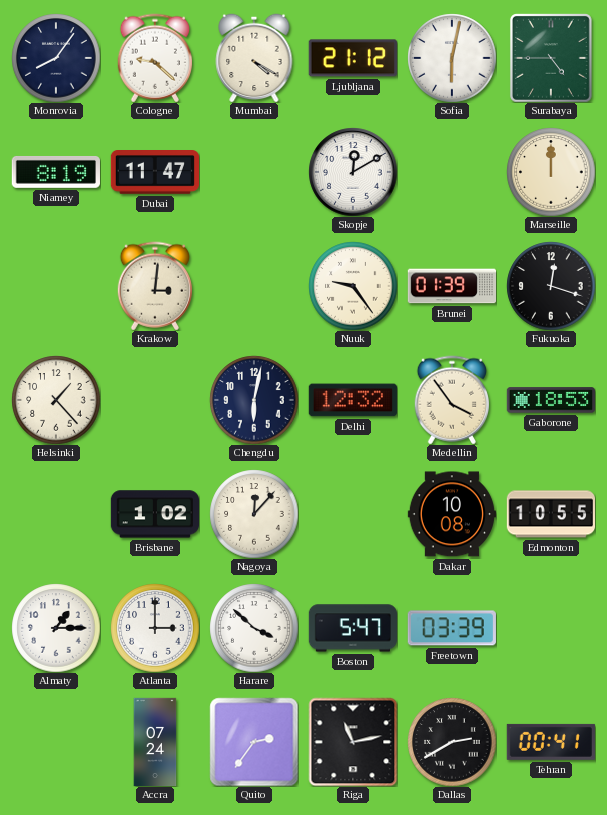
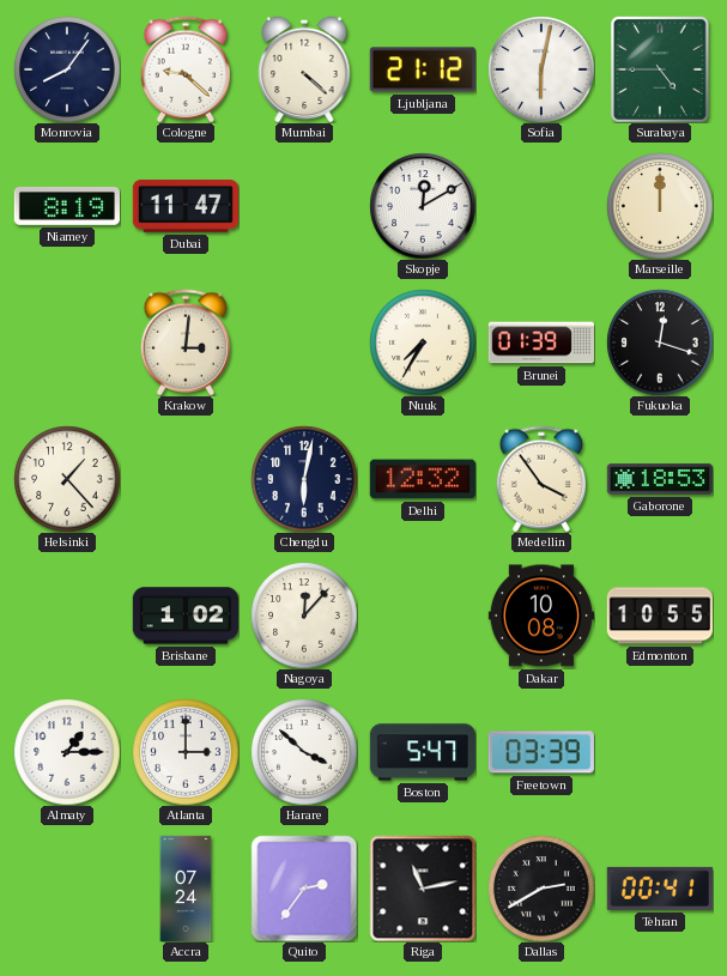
Mumbai: 4:20 -> 4:22
Nuuk: 9:24 -> 7:35
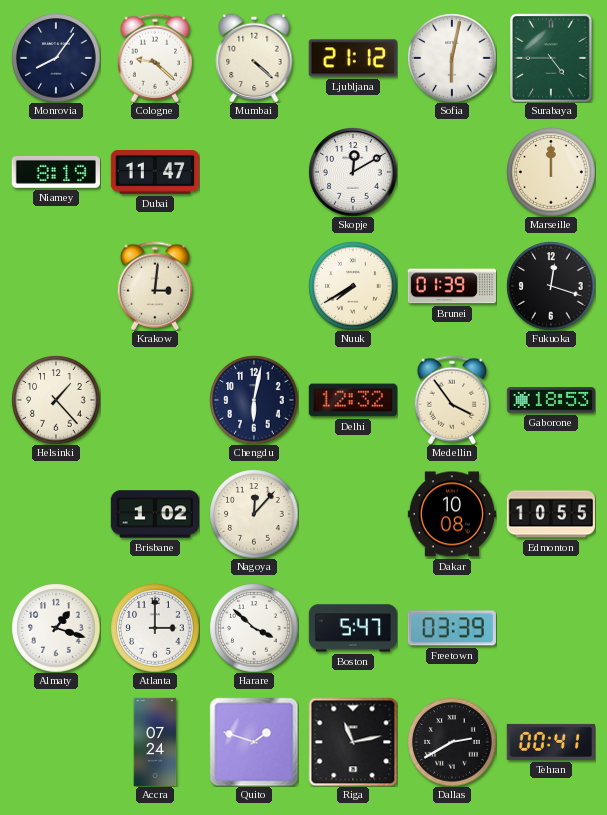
Nuuk: 7:35 -> 7:40
Almaty: 1:15 -> 1:18
Quito: 2:36 -> 1:48
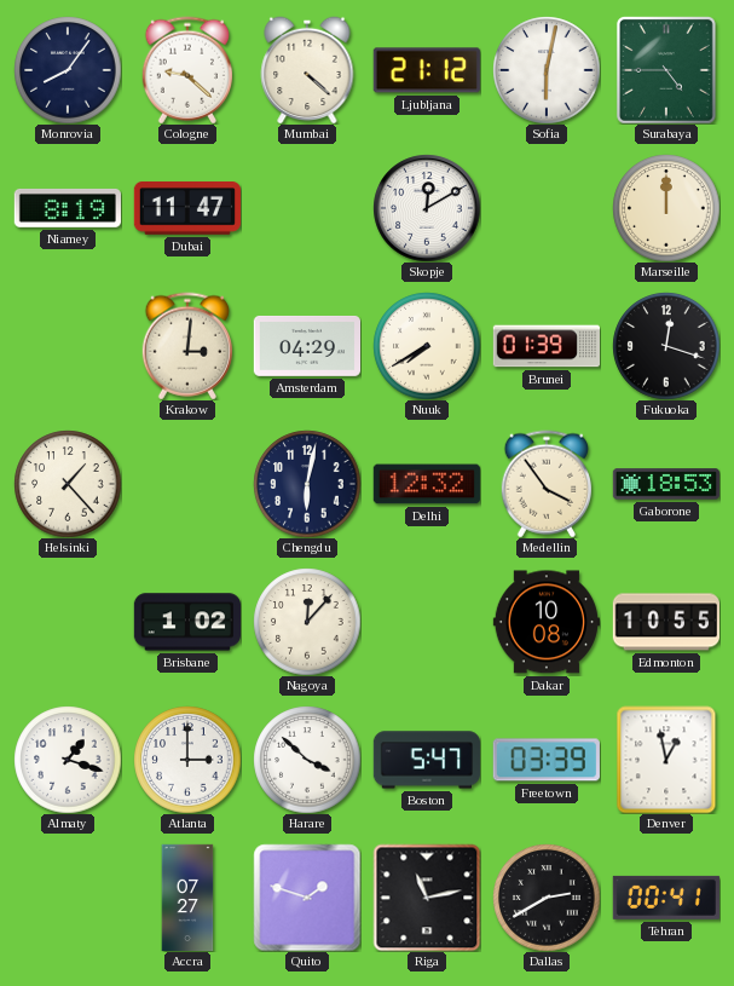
Amsterdam: none -> 04:29
Denver: none -> 12:58
Accra: 07:24 -> 07:27
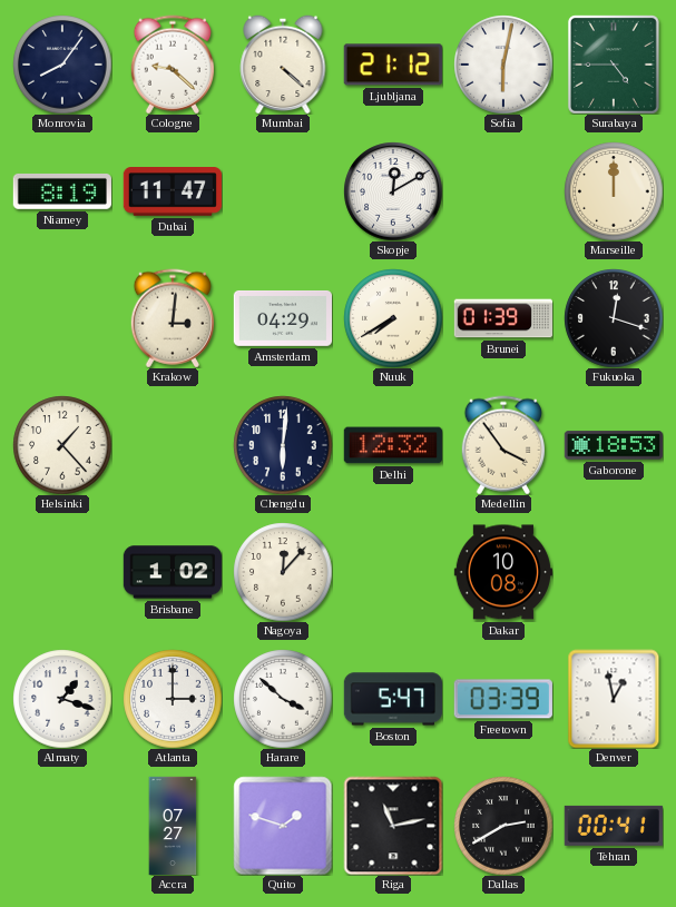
Chengdu: 6:02 -> 6:01
Edmonton: 10:55 -> none
